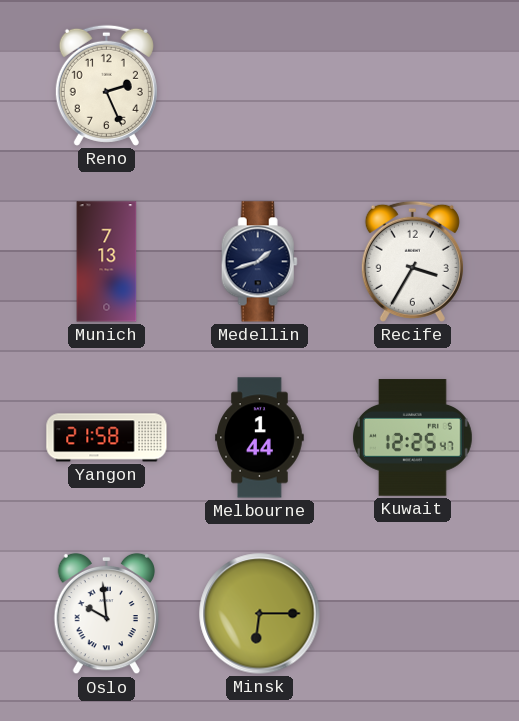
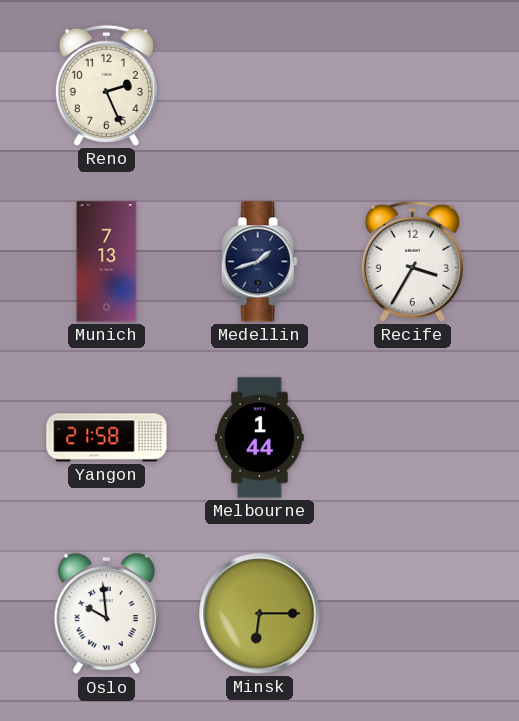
Kuwait: 12:25 -> none
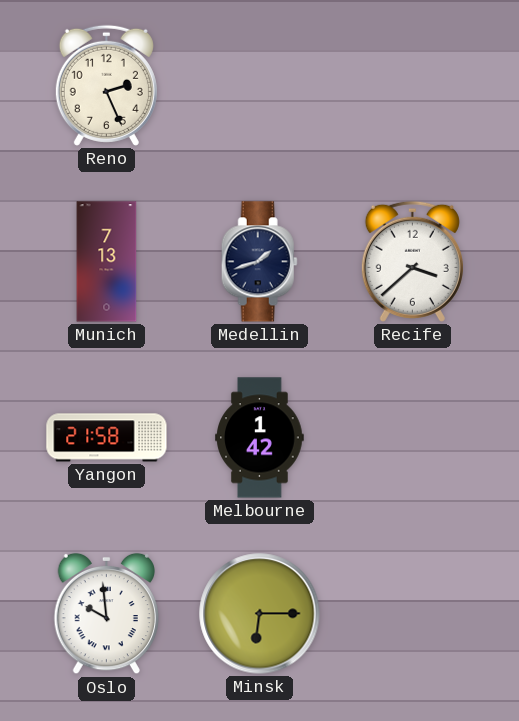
Recife: 3:35 -> 3:38
Melbourne: 1:44 -> 1:42
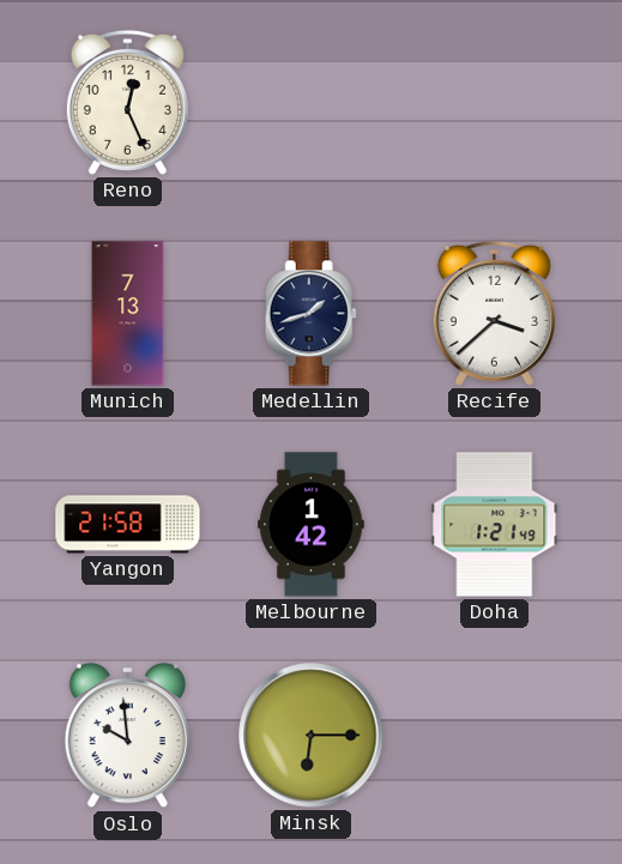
Reno: 2:26 -> 12:26
Doha: none -> 1:21
